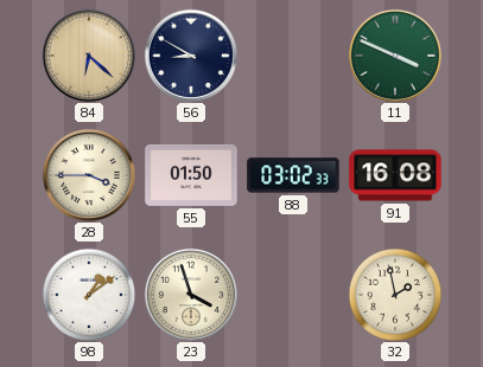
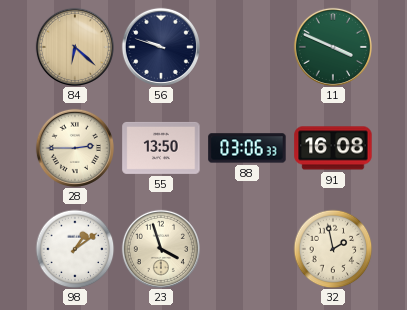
56: 8:50 -> 9:48
28: 3:45 -> 2:45
55: 01:50 -> 13:50
88: 03:02 -> 03:06
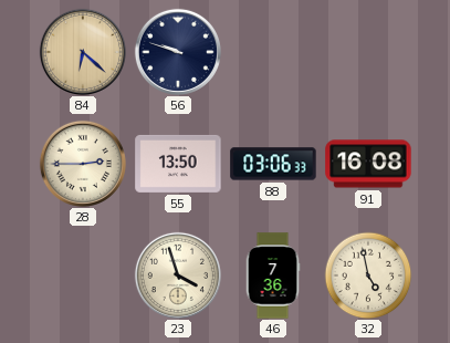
11: 3:49 -> none
98: 1:09 -> none
46: none -> 7:36
32: 1:58 -> 4:58
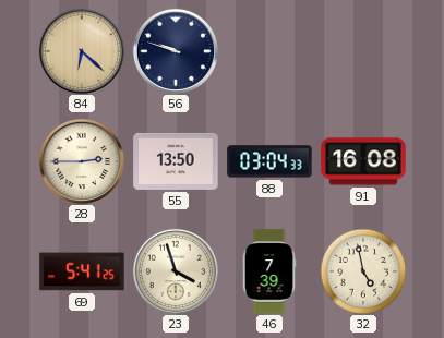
88: 03:06 -> 03:04
69: none -> 5:41
46: 7:36 -> 7:39
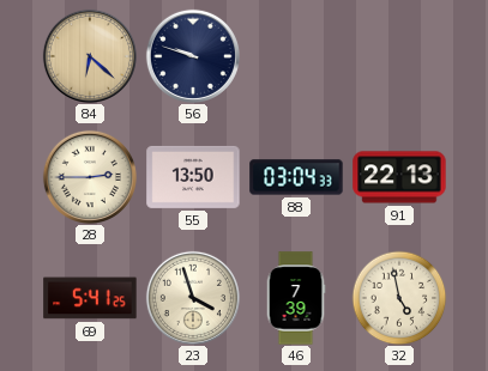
91: 16:08 -> 22:13
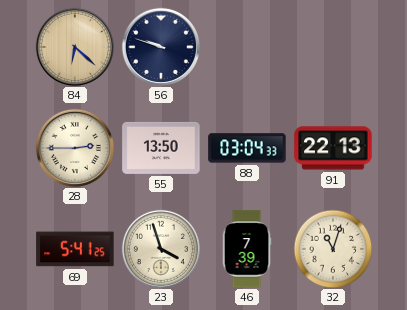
32: 4:58 -> 11:03
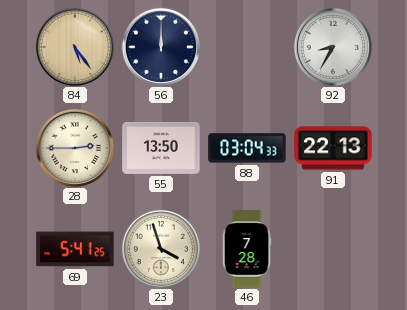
84: 6:22 -> 5:24
56: 9:48 -> 12:00
92: none -> 8:35
46: 7:39 -> 7:28
32: 11:03 -> none
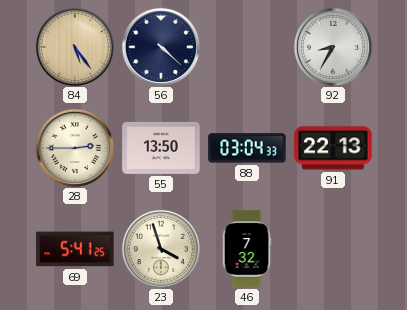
56: 12:00 -> 4:22
46: 7:28 -> 7:32
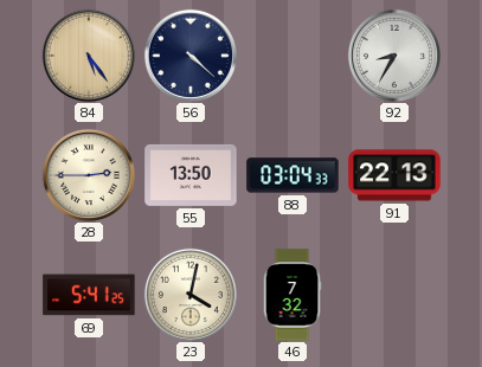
23: 3:57 -> 4:02
